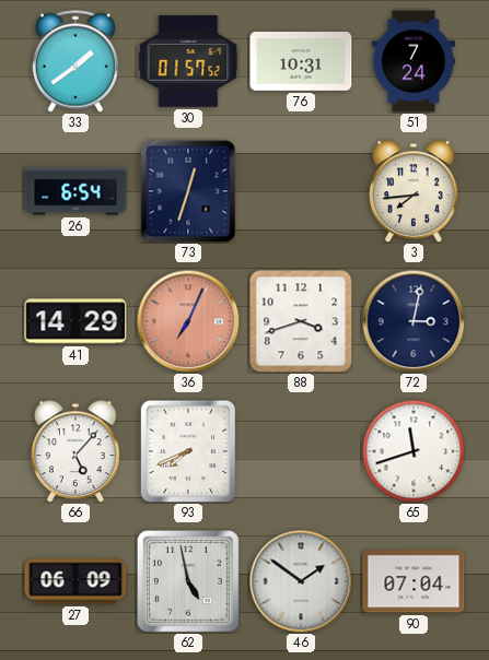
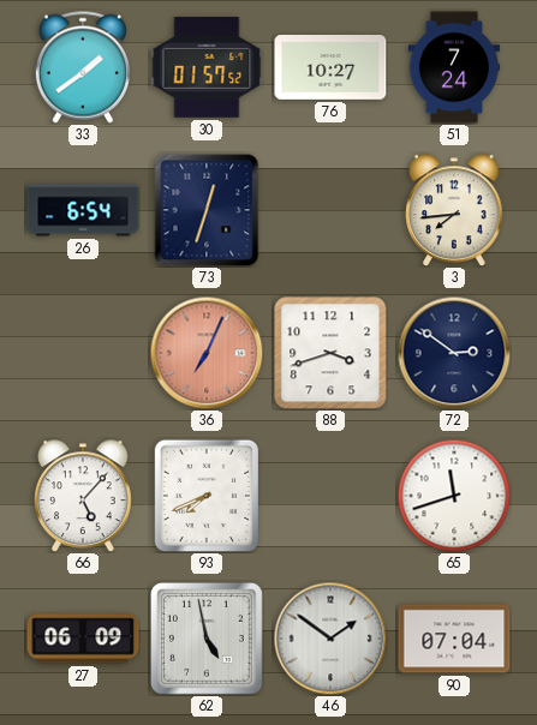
76: 10:31 -> 10:27
41: 14:29 -> none
72: 3:02 -> 2:51
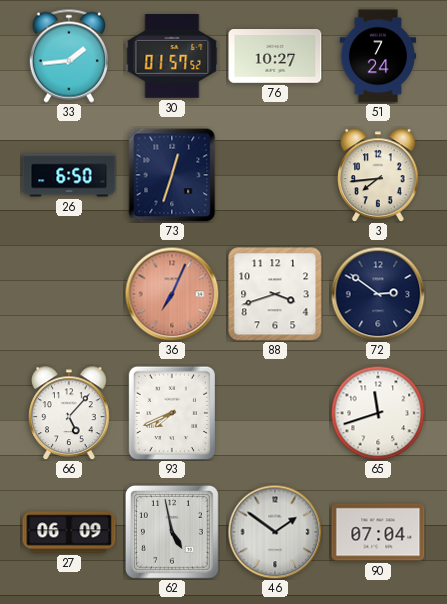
33: 1:39 -> 1:44
26: 6:54 -> 6:50
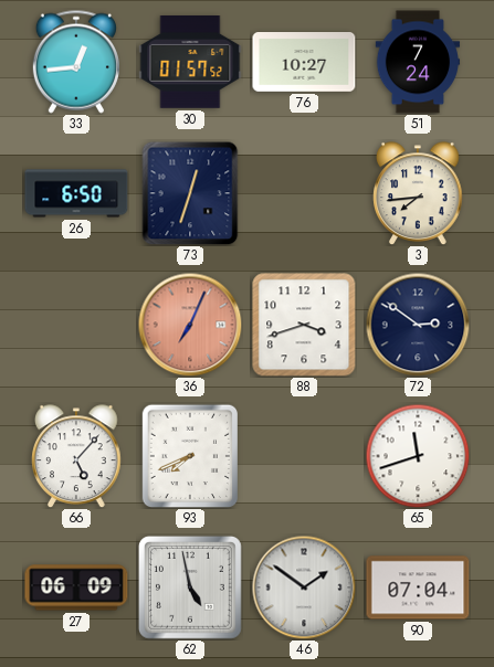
33: 1:44 -> 12:44
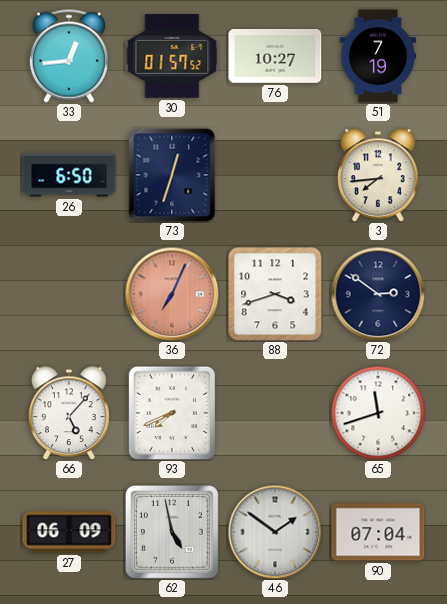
51: 7:24 -> 7:19
